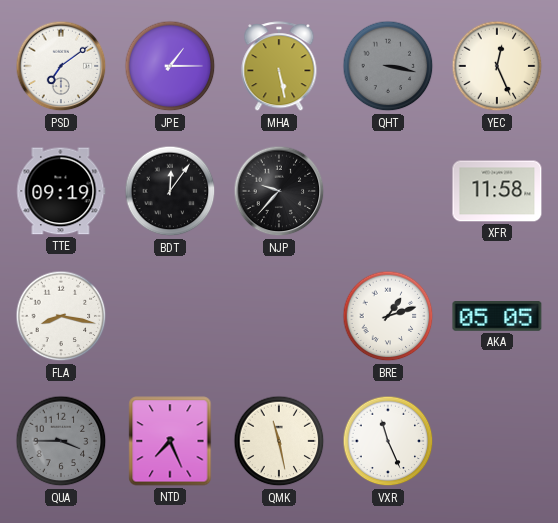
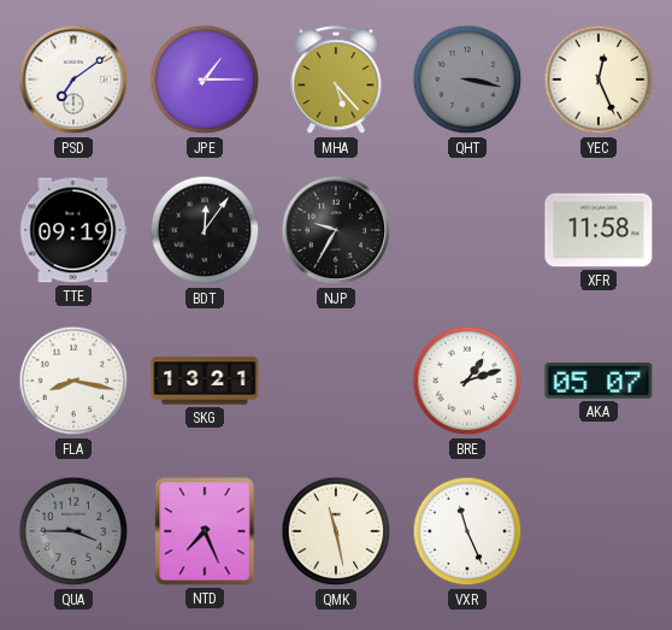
MHA: 5:28 -> 5:23
NJP: 9:37 -> 9:35
SKG: none -> 13:21
AKA: 05:05 -> 05:07
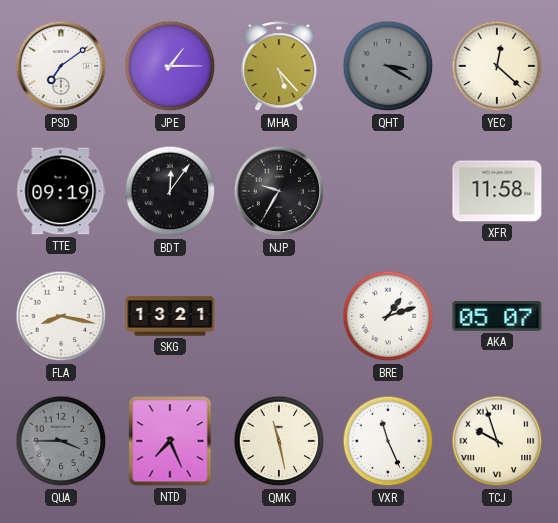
QHT: 3:17 -> 3:20
YEC: 12:26 -> 12:22
TCJ: none -> 9:57
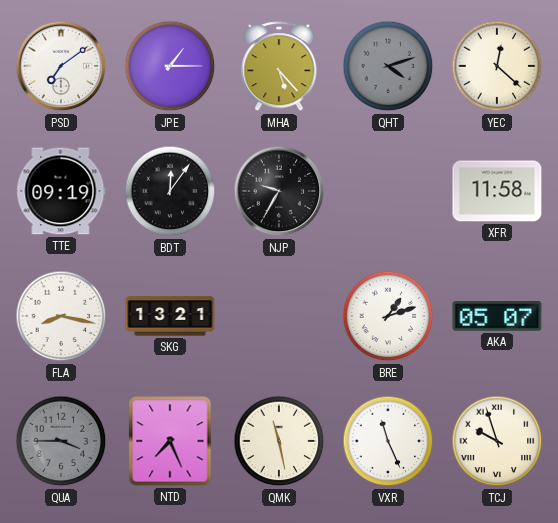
QHT: 3:20 -> 4:12
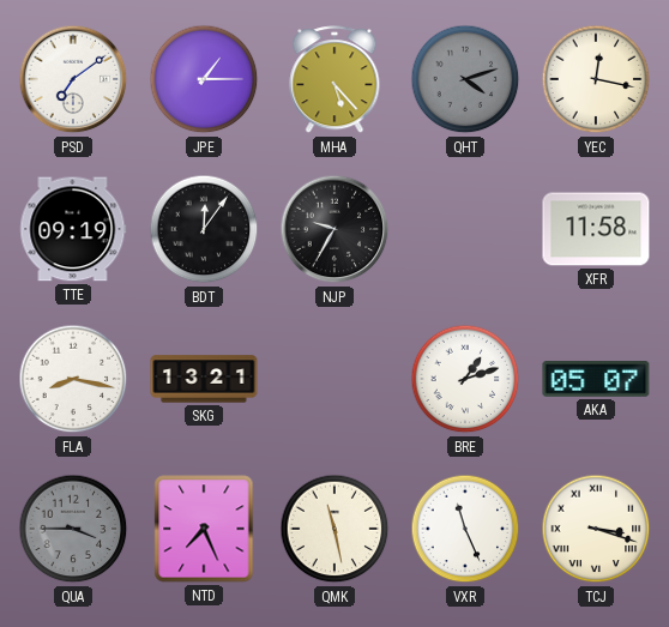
YEC: 12:22 -> 12:17
TCJ: 9:57 -> 3:18
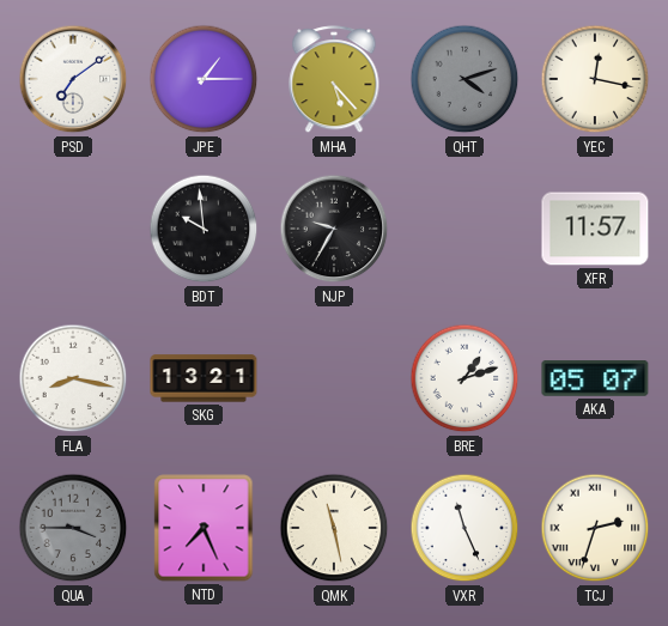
TTE: 09:19 -> none
BDT: 12:06 -> 9:59
XFR: 11:58 -> 11:57
TCJ: 3:18 -> 2:33
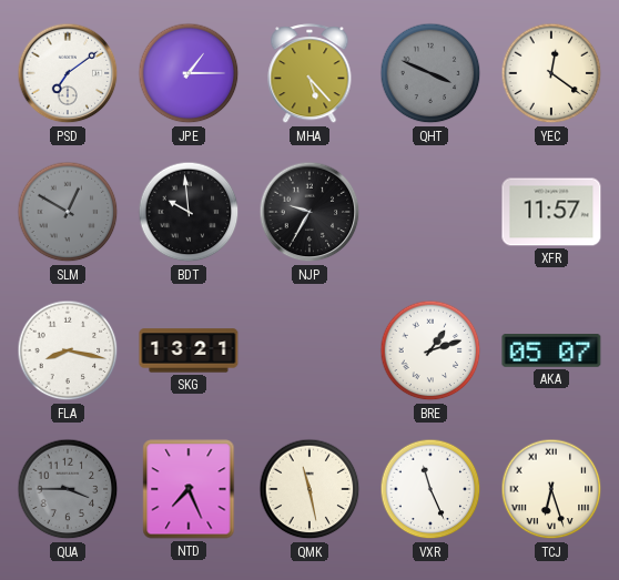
QHT: 4:12 -> 3:49
YEC: 12:17 -> 12:21
SLM: none -> 12:50
TCJ: 2:33 -> 6:27
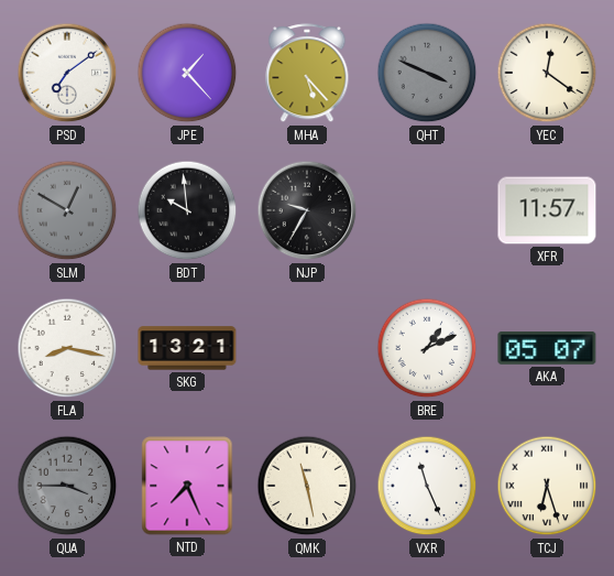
JPE: 1:15 -> 1:23
BRE: 1:12 -> 1:11
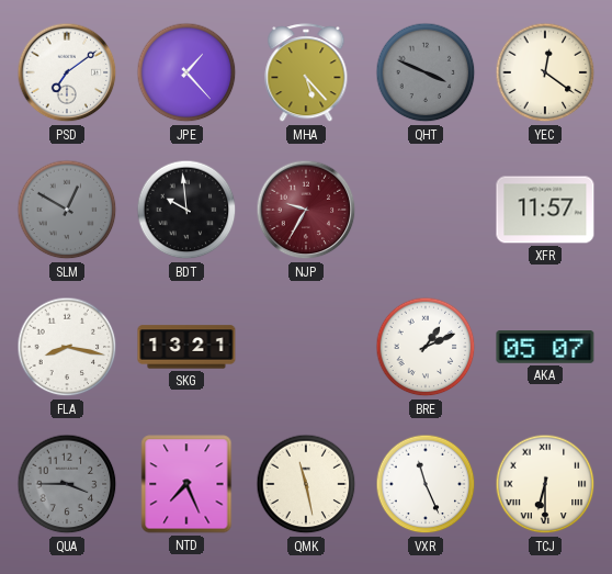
NJP dial: black -> burgundy
TCJ: 6:27 -> 6:30
